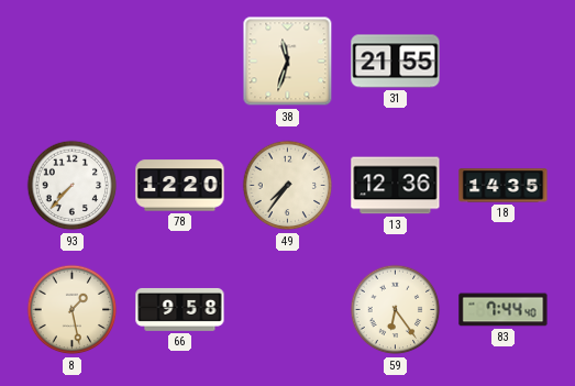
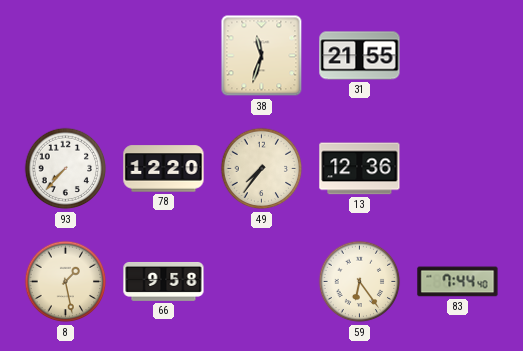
18: 14:35 -> none
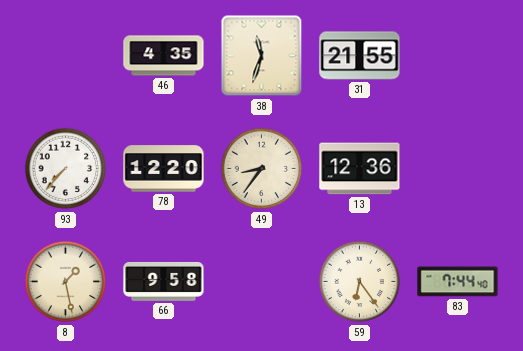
46: none -> 4:35
49: 7:36 -> 8:36
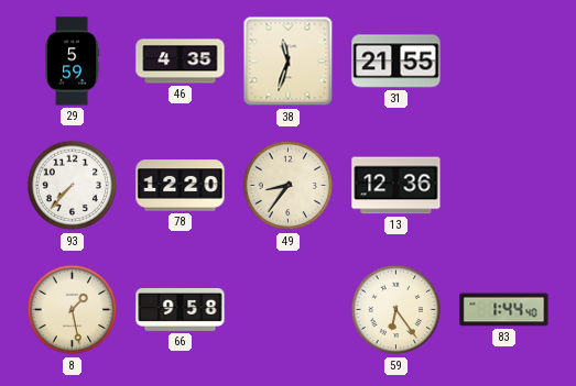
29: none -> 5:59
83: 7:44 -> 1:44
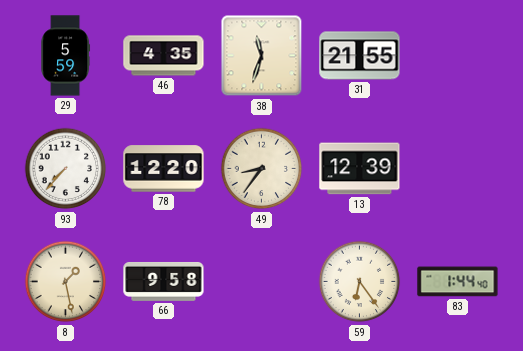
13: 12:36 -> 12:39
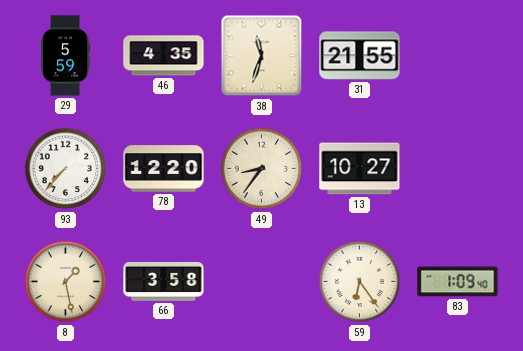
13: 12:39 -> 10:27
66: 9:58 -> 3:58
83: 1:44 -> 1:09
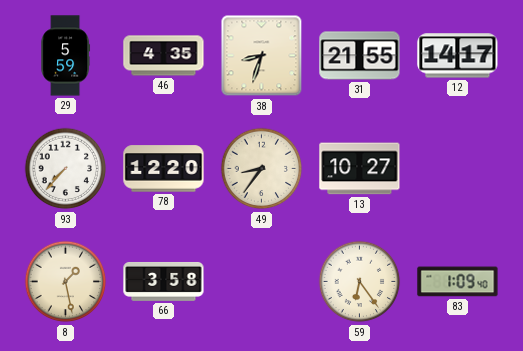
38: 11:33 -> 8:33
12: none -> 14:17
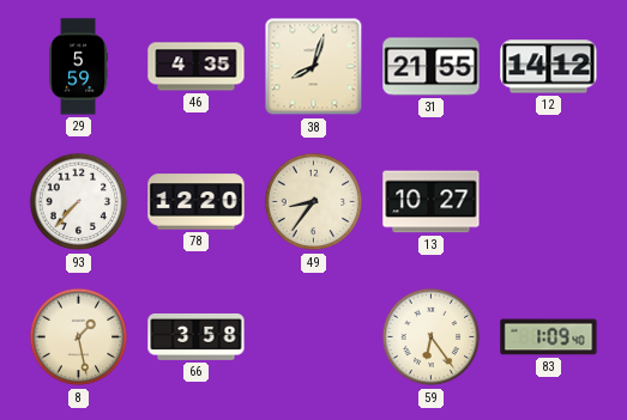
38: 8:33 -> 8:03
12: 14:17 -> 14:12
